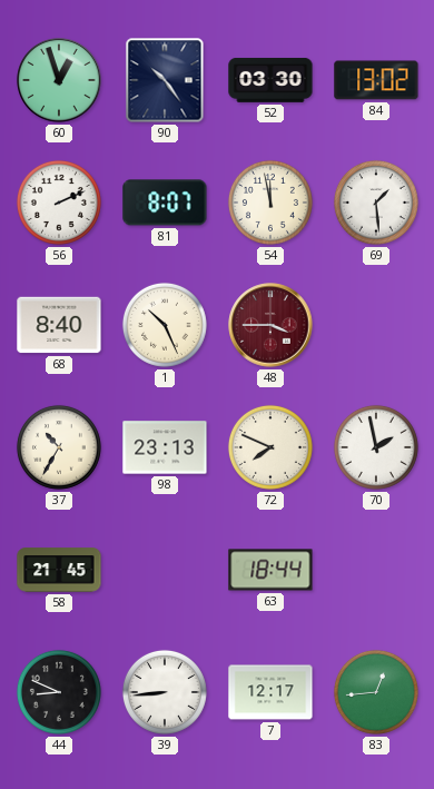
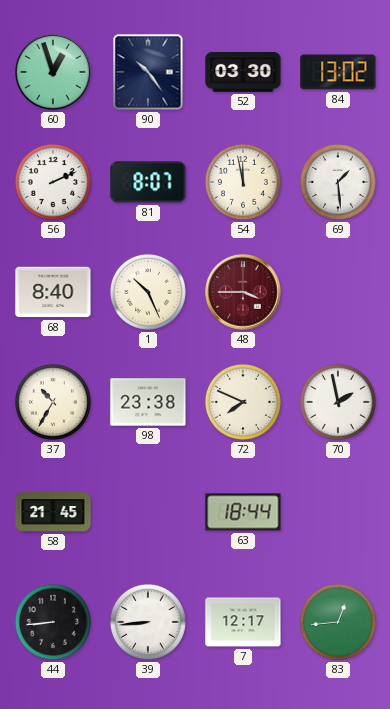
98: 23:13 -> 23:38
44: 8:49 -> 8:44
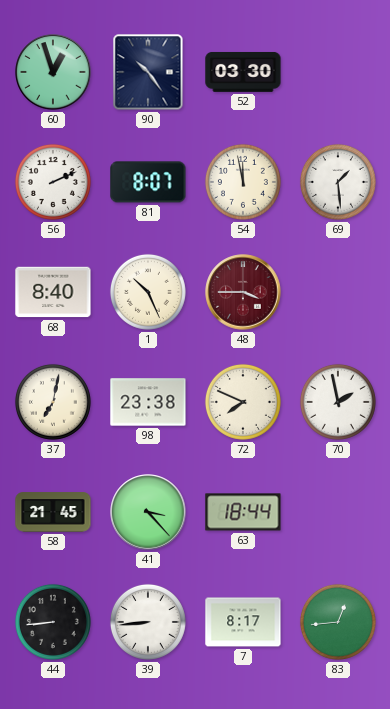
84: 13:02 -> none
37: 10:35 -> 7:02
41: none -> 3:23
7: 12:17 -> 8:17
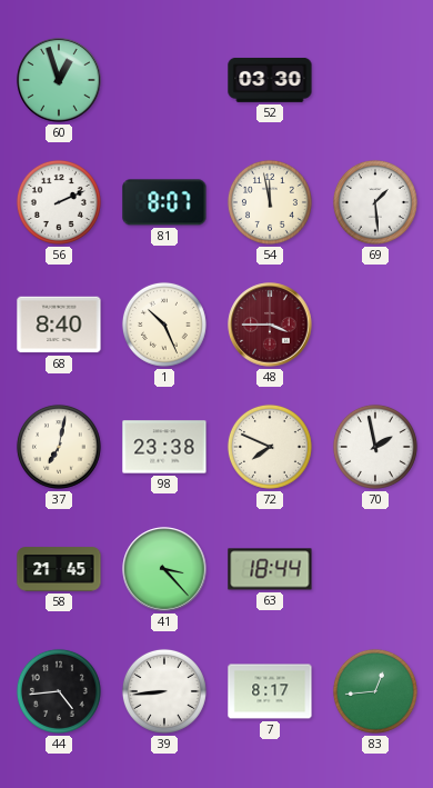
90: 10:24 -> none
44: 8:44 -> 4:44
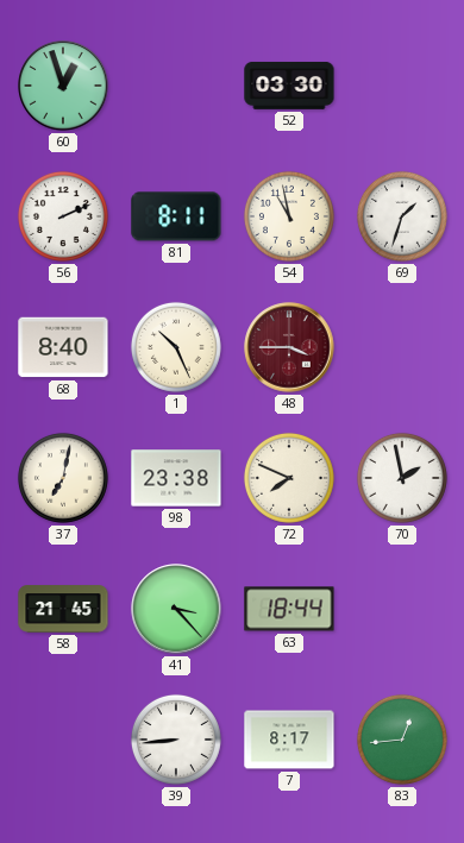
81: 8:07 -> 8:11
54: 11:58 -> 10:58
69: 1:29 -> 1:33
44: 4:44 -> none
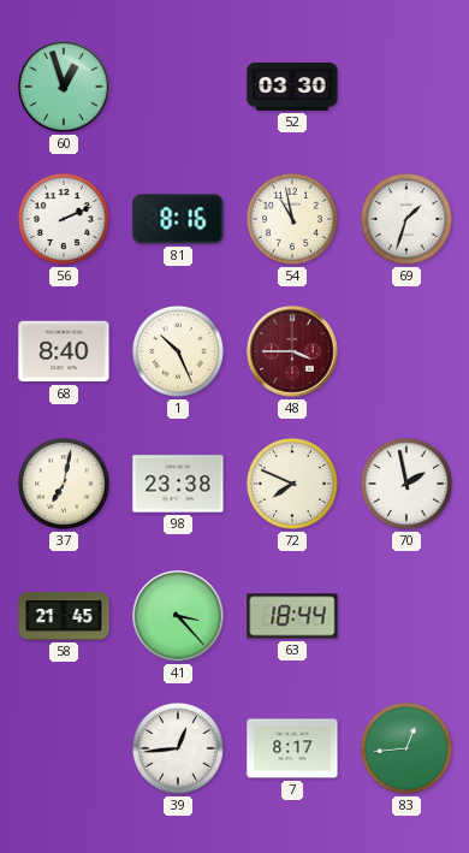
81: 8:11 -> 8:16
39: 8:44 -> 12:44
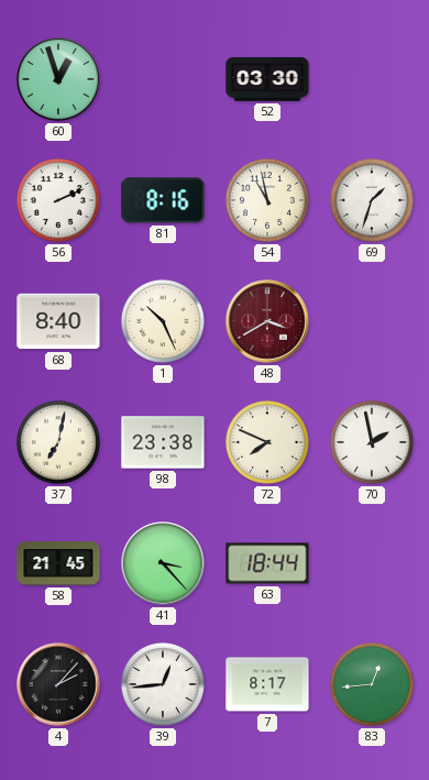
48: 3:45 -> 3:40
4: none -> 2:07
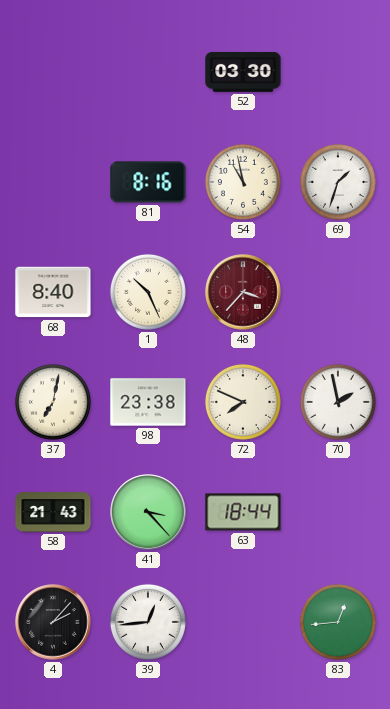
60: 12:57 -> none
56: 2:11 -> none
48: 3:40 -> 3:37
58: 21:45 -> 21:43
7: 8:17 -> none
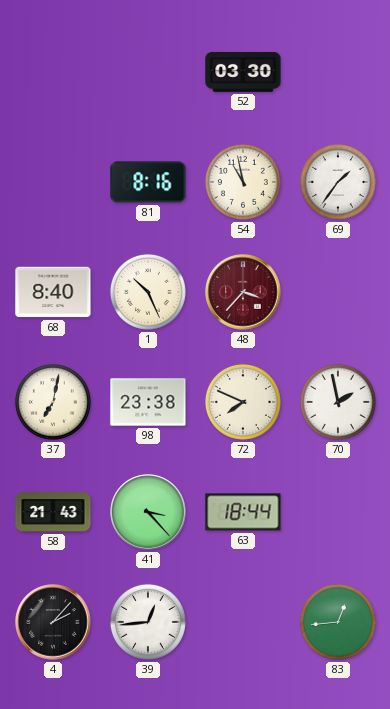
69: 1:33 -> 1:36
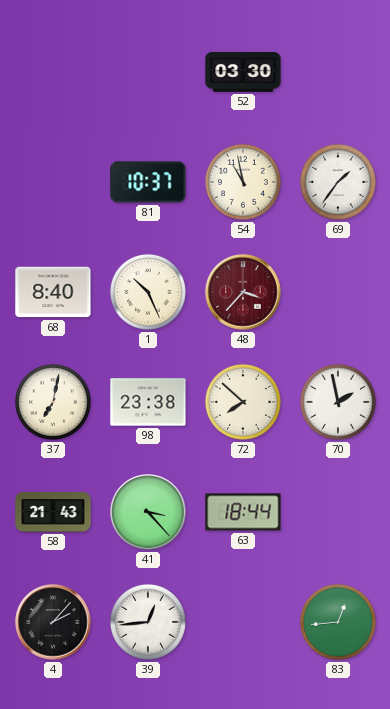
81: 8:16 -> 10:37
72: 7:49 -> 7:52
